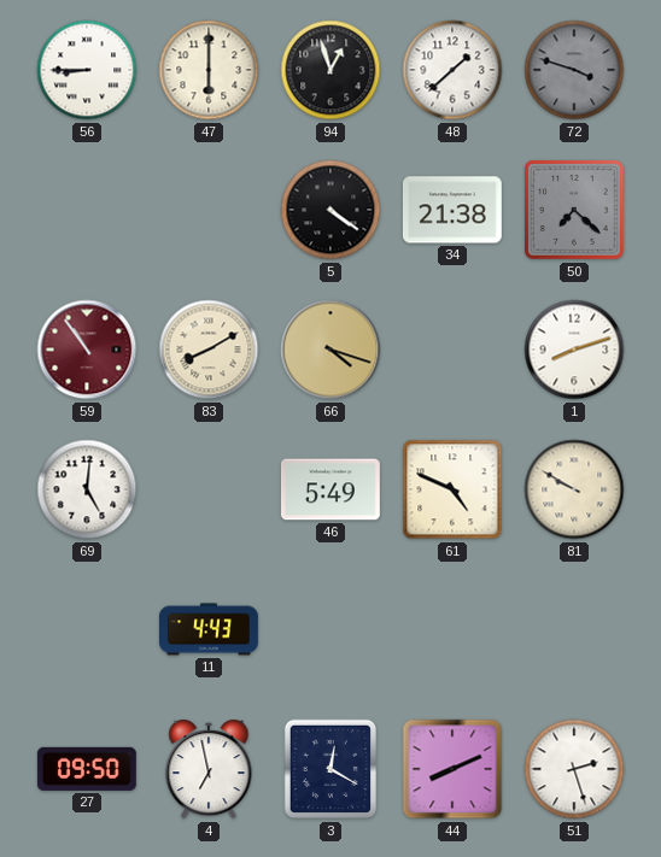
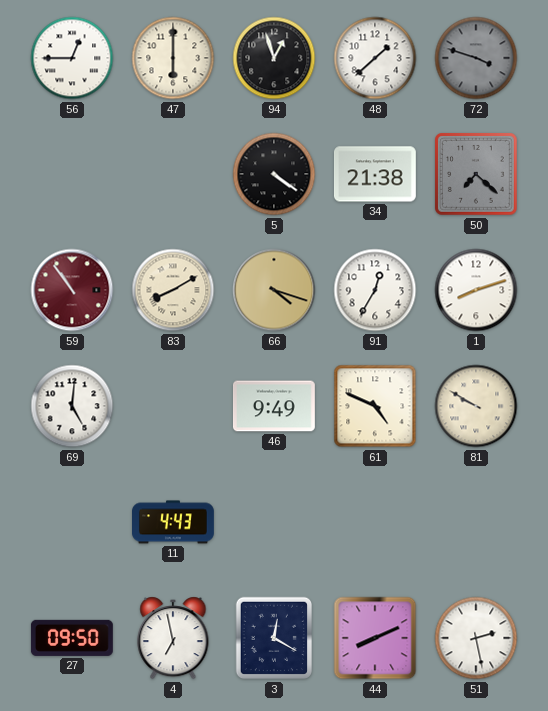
56: 8:45 -> 12:45
91: none -> 12:35
46: 5:49 -> 9:49
51: 2:27 -> 2:28
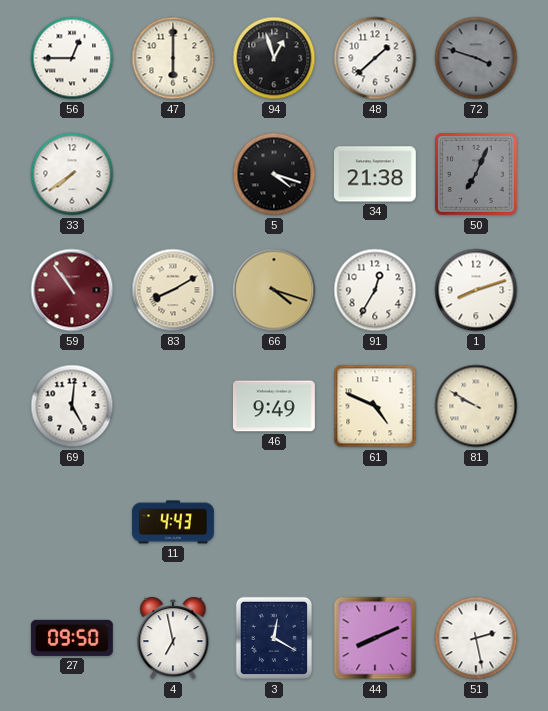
33: none -> 7:39
5: 4:21 -> 4:18
50: 7:22 -> 7:04
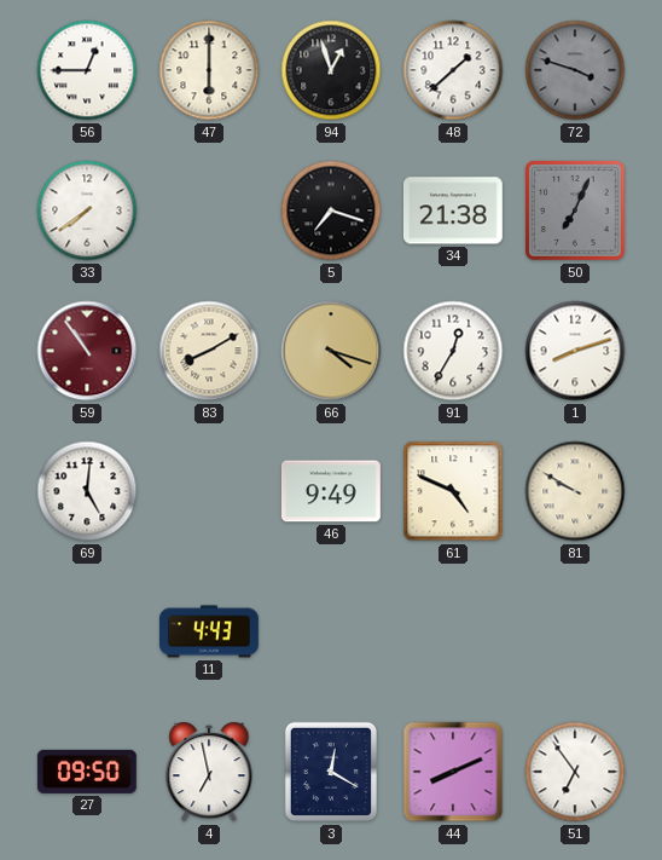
5: 4:18 -> 7:18
51: 2:28 -> 6:54
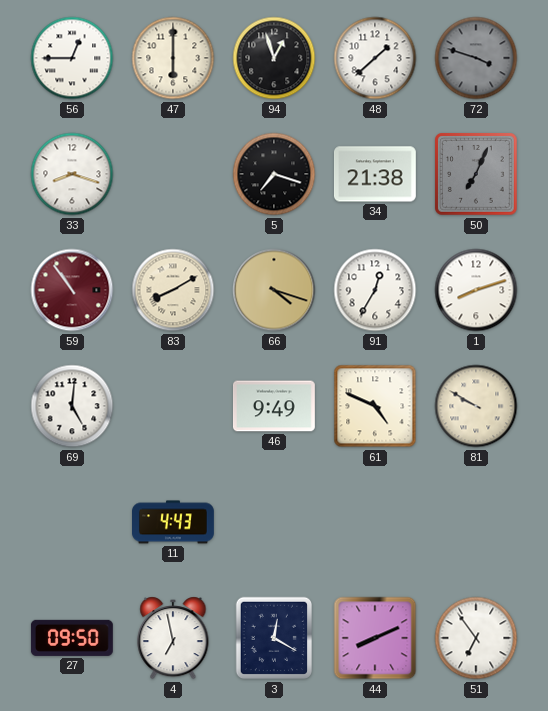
33: 7:39 -> 8:18
